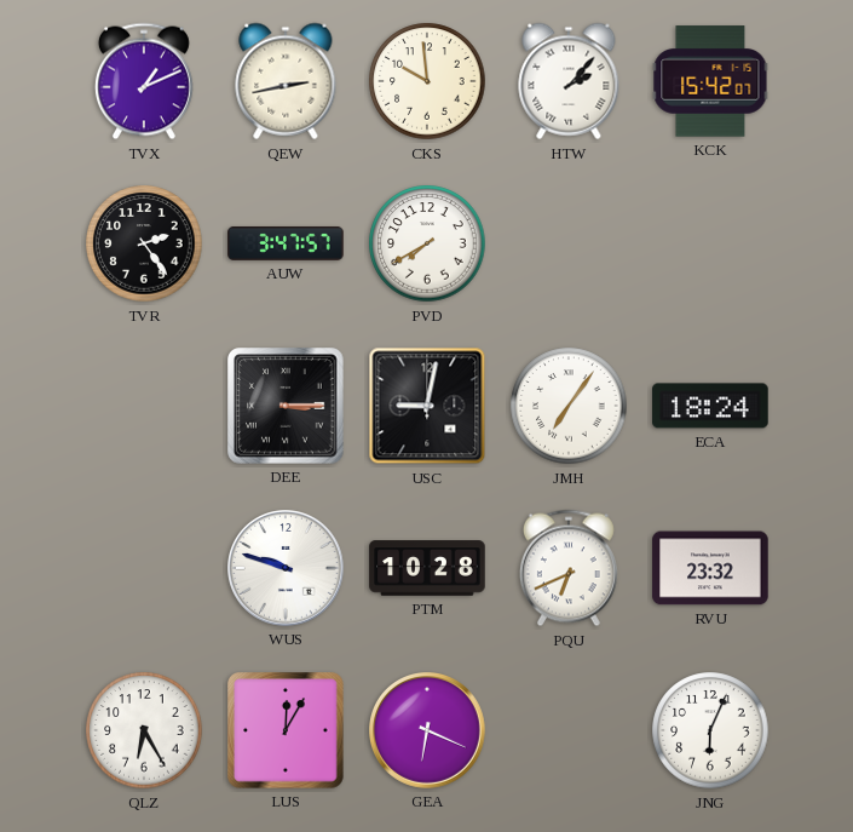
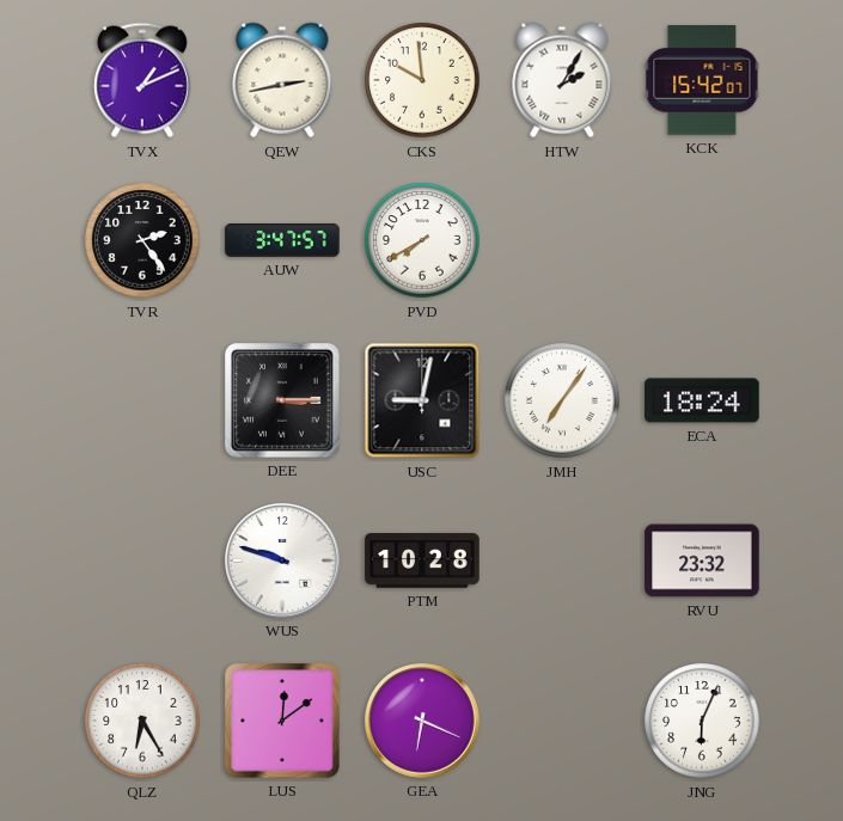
HTW: 2:07 -> 2:05
PQU: 6:41 -> none
LUS: 12:05 -> 12:09
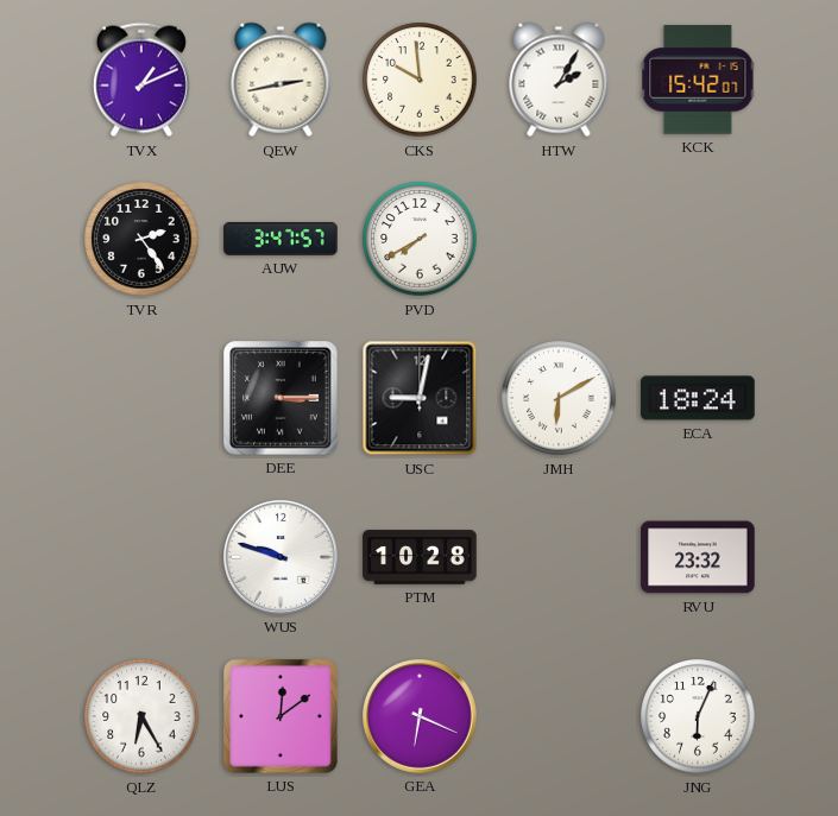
JMH: 7:06 -> 6:10
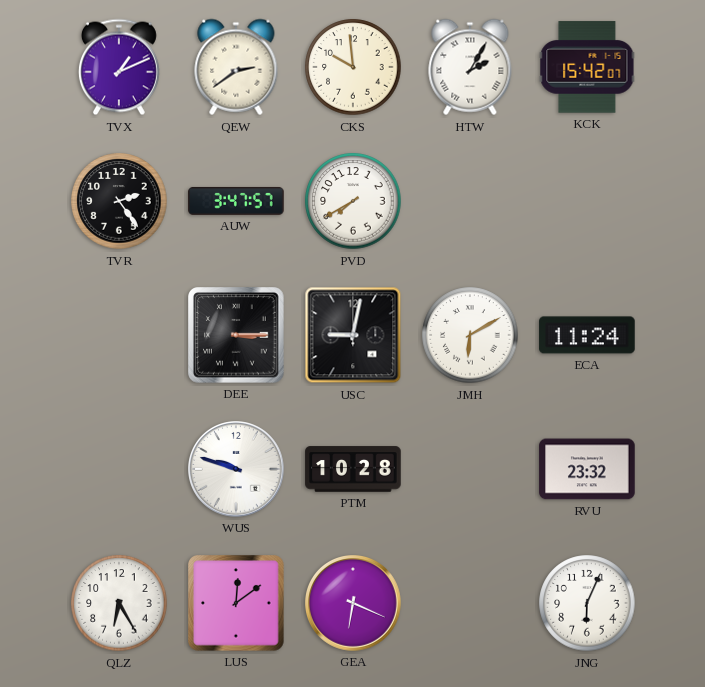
QEW: 2:43 -> 2:39
ECA: 18:24 -> 11:24
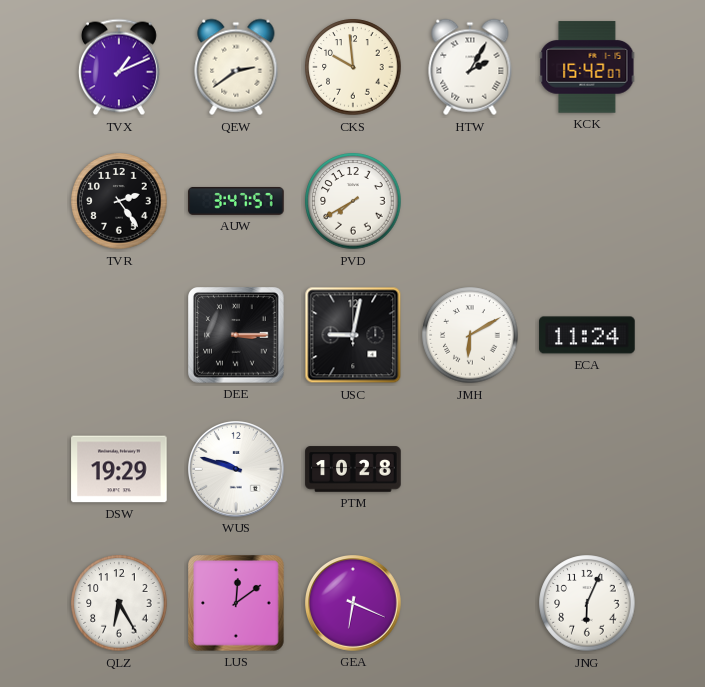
DSW: none -> 19:29
RVU: 23:32 -> none
